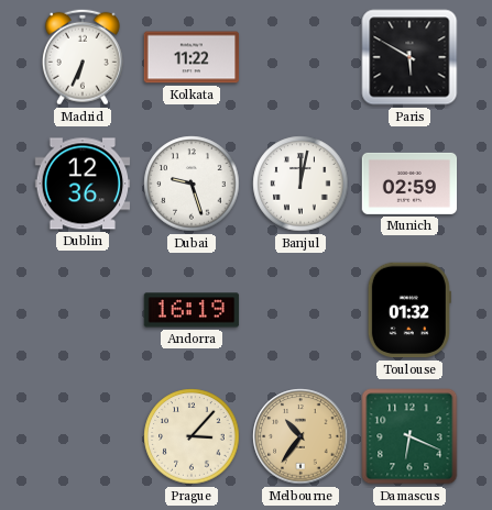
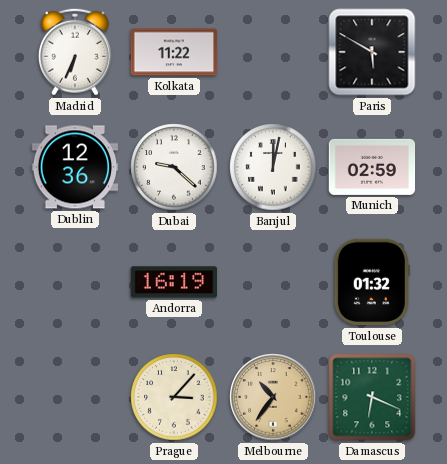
Dubai: 9:27 -> 9:22
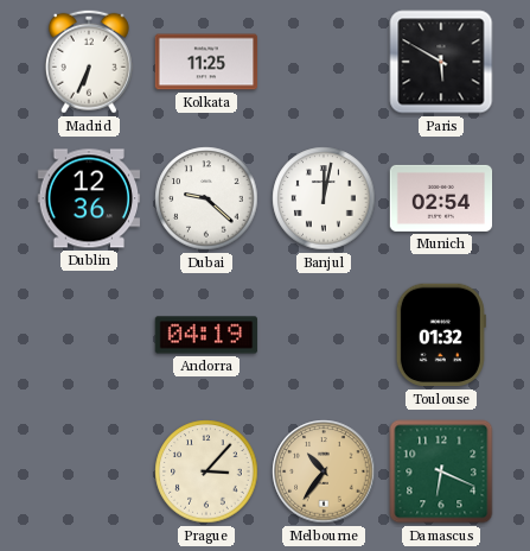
Kolkata: 11:22 -> 11:25
Munich: 02:59 -> 02:54
Andorra: 16:19 -> 04:19
